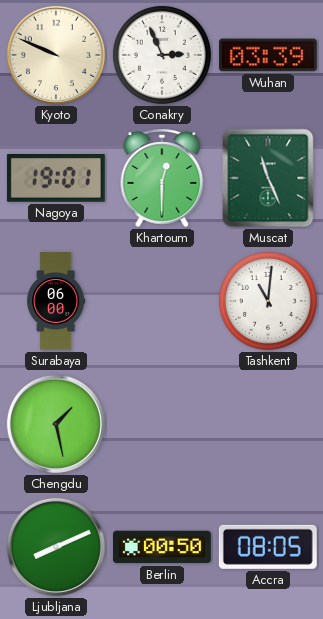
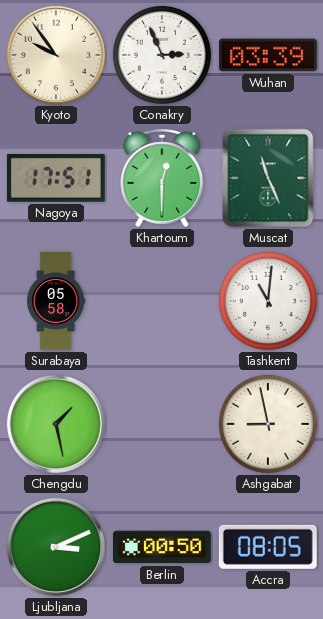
Kyoto: 9:49 -> 9:54
Nagoya: 19:01 -> 17:51
Surabaya: 06:00 -> 05:58
Ashgabat: none -> 8:58
Ljubljana: 8:11 -> 3:11
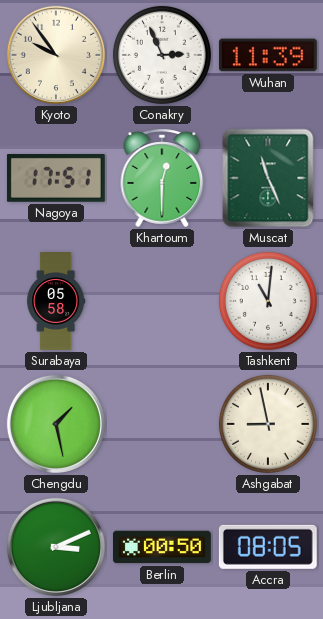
Wuhan: 03:39 -> 11:39
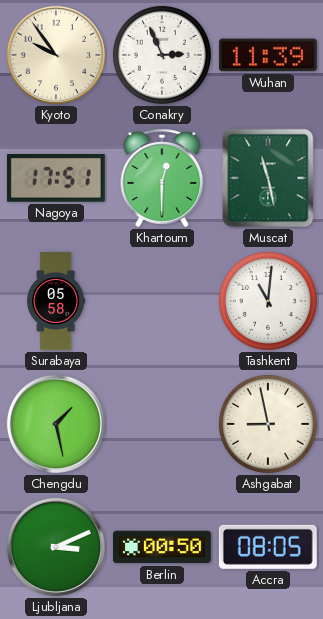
Muscat: 11:26 -> 11:28
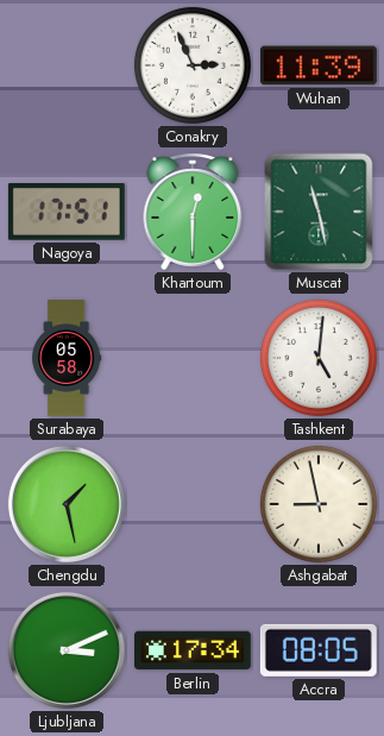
Kyoto: 9:54 -> none
Tashkent: 11:01 -> 5:01
Berlin: 00:50 -> 17:34
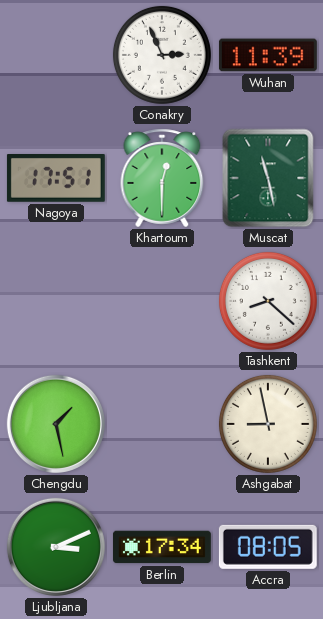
Surabaya: 05:58 -> none
Tashkent: 5:01 -> 8:22
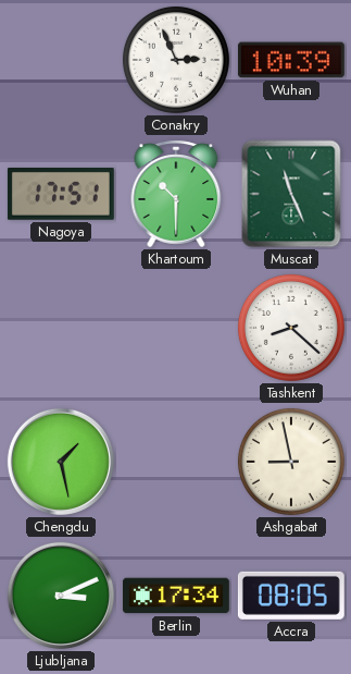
Wuhan: 11:39 -> 10:39
Khartoum: 12:30 -> 10:30
Muscat: 11:28 -> 11:26
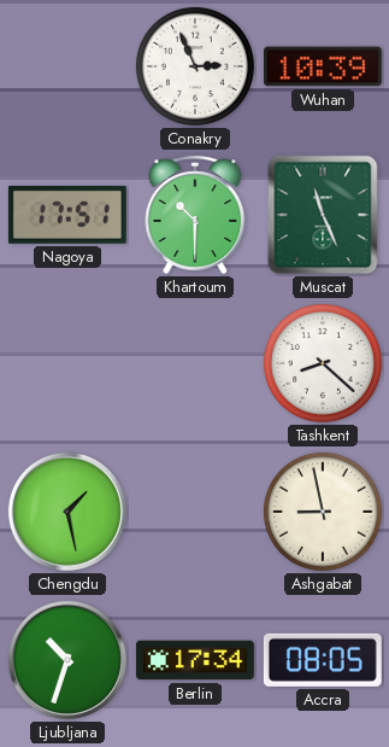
Ljubljana: 3:11 -> 10:33
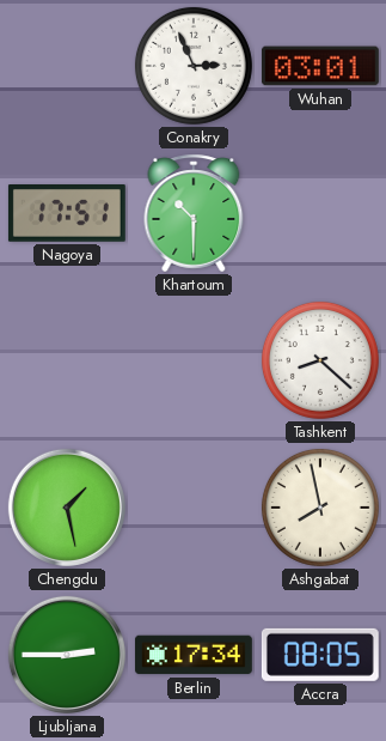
Wuhan: 10:39 -> 03:01
Muscat: 11:26 -> none
Ashgabat: 8:58 -> 7:58
Ljubljana: 10:33 -> 2:45
